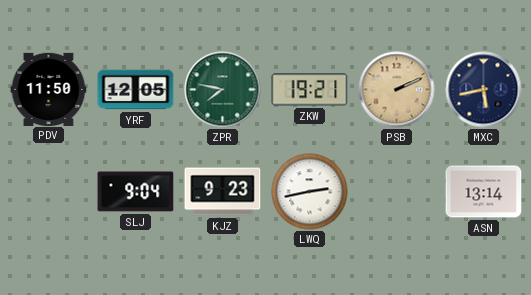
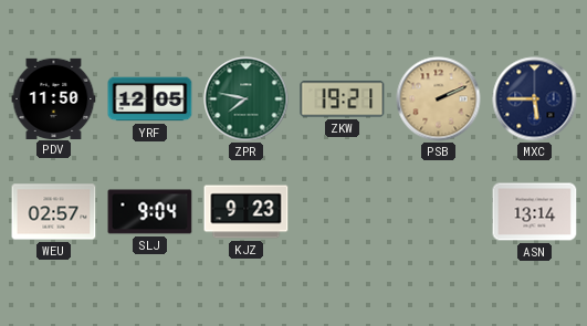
MXC: 5:43 -> 5:45
WEU: none -> 02:57
LWQ: 2:43 -> none
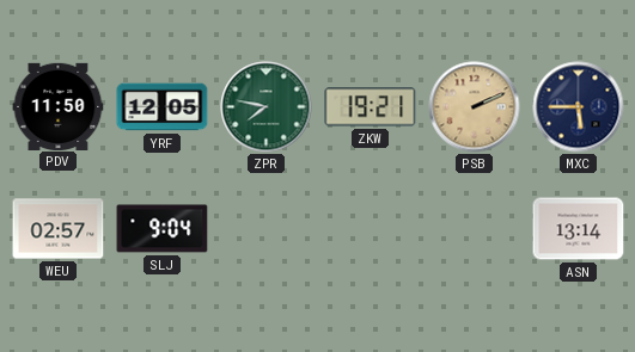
KJZ: 9:23 -> none
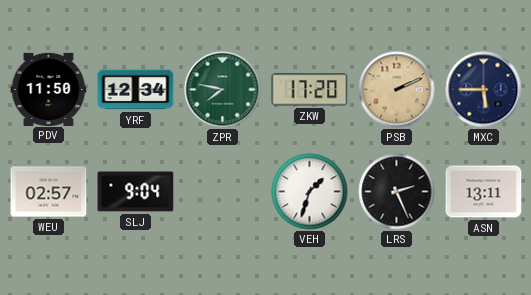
YRF: 12:05 -> 12:34
ZKW: 19:21 -> 17:20
VEH: none -> 1:33
LRS: none -> 2:26
ASN: 13:14 -> 13:11
